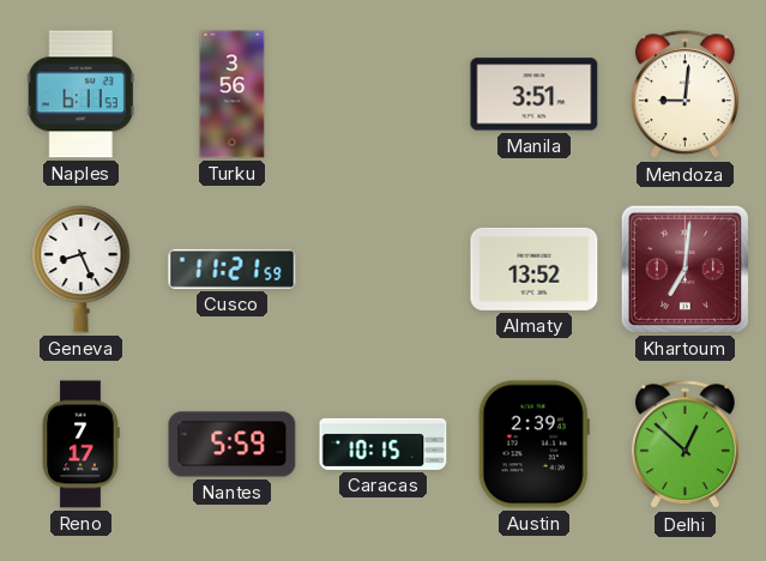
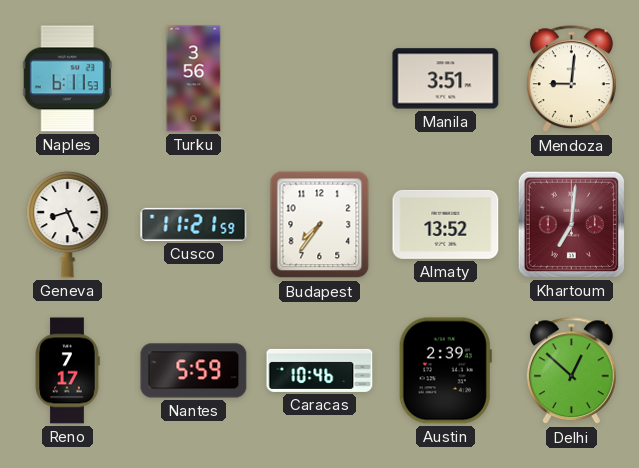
Budapest: none -> 7:36
Caracas: 10:15 -> 10:46
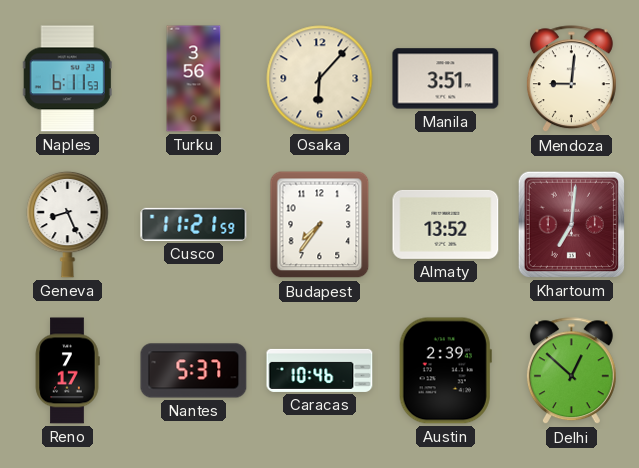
Osaka: none -> 6:07
Nantes: 5:59 -> 5:37
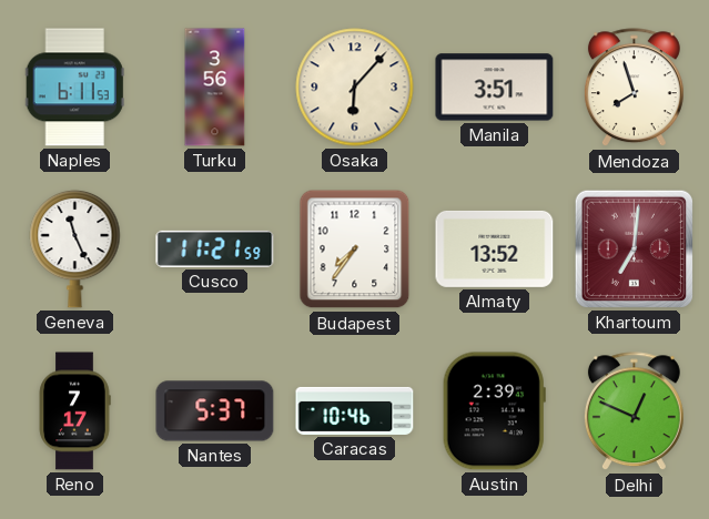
Mendoza: 9:01 -> 7:57
Geneva: 8:26 -> 11:26
Delhi: 12:52 -> 12:49
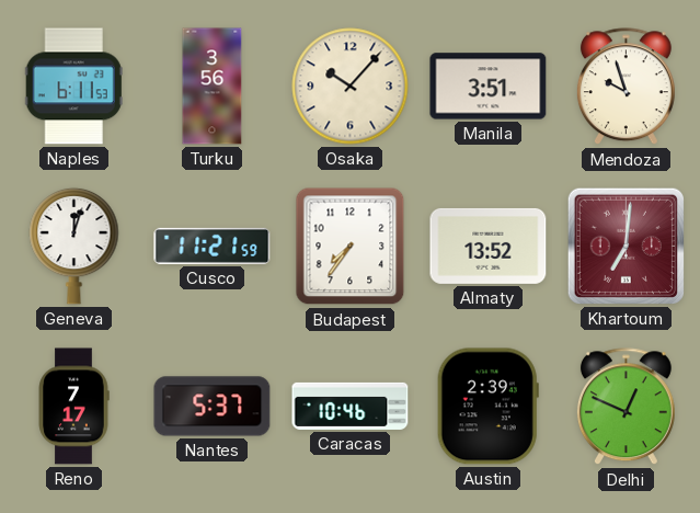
Osaka: 6:07 -> 10:07
Mendoza: 7:57 -> 9:57
Geneva: 11:26 -> 12:03
